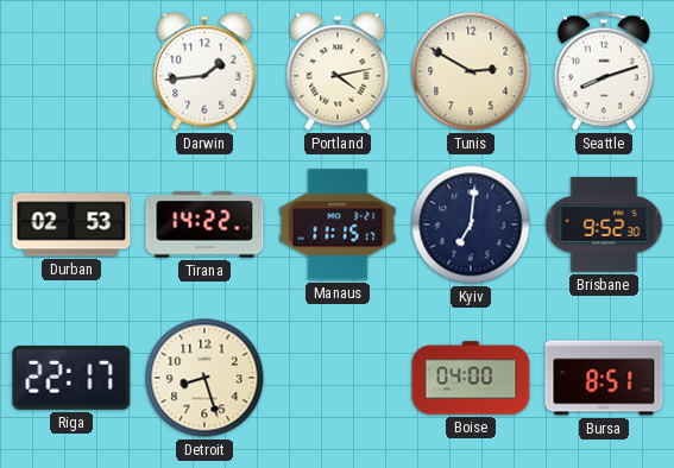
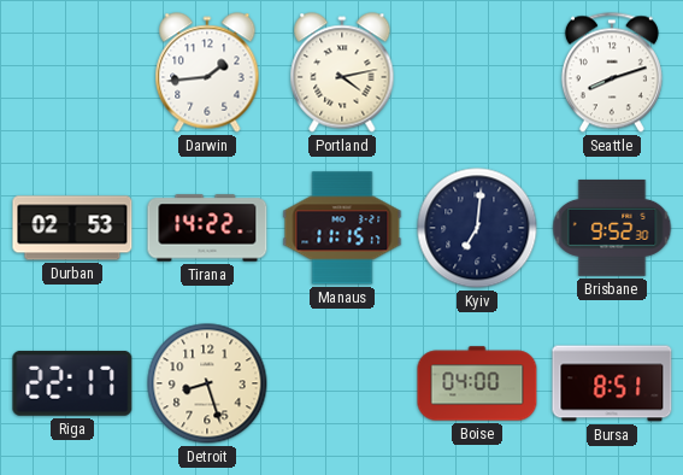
Tunis: 2:50 -> none
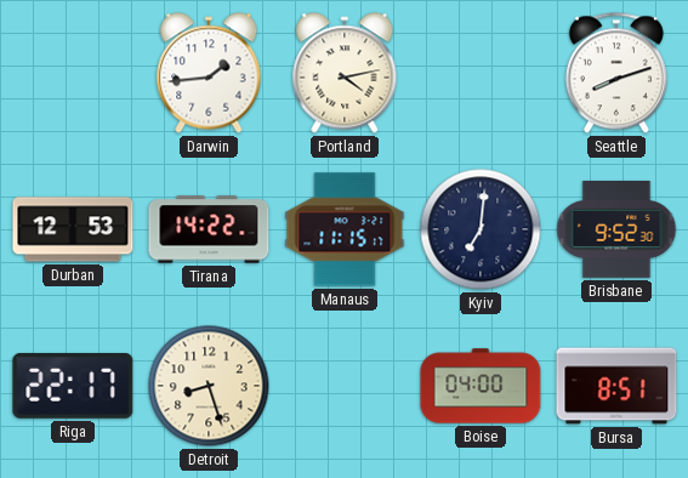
Durban: 02:53 -> 12:53
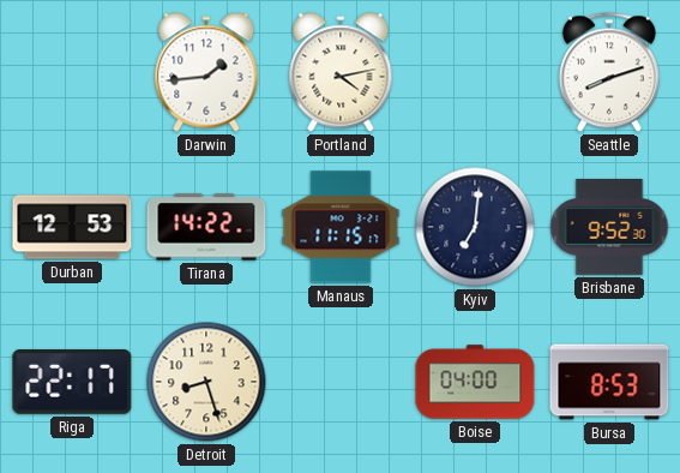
Bursa: 8:51 -> 8:53
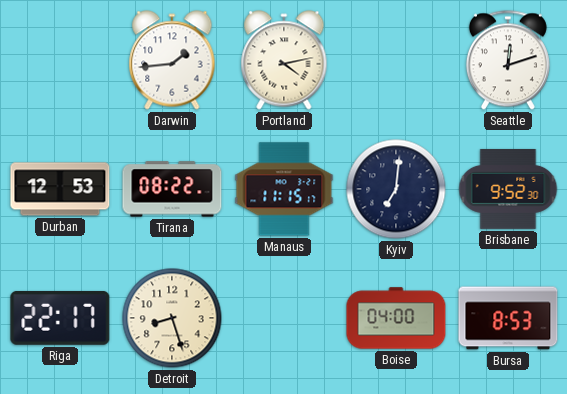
Seattle: 8:12 -> 12:12
Tirana: 14:22 -> 08:22
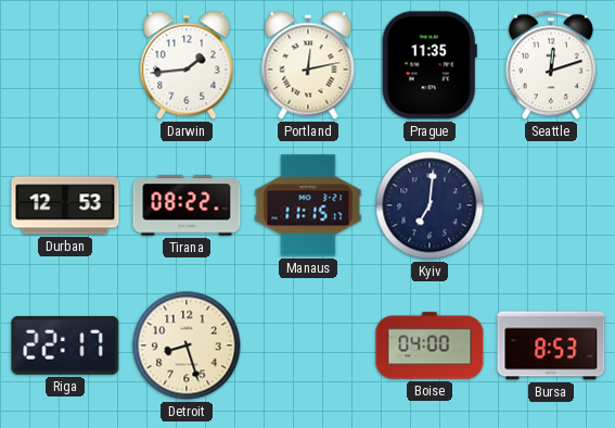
Portland: 4:13 -> 12:13
Prague: none -> 11:35
Brisbane: 9:52 -> none
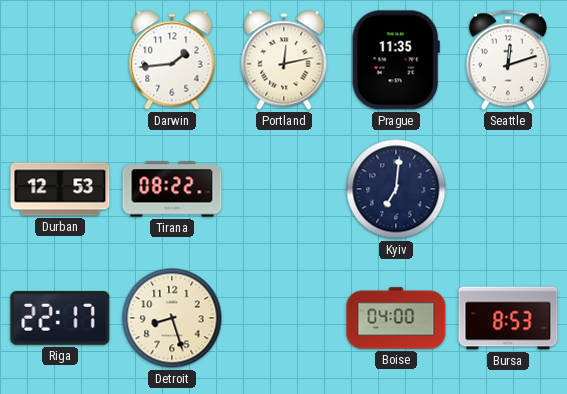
Manaus: 11:15 -> none
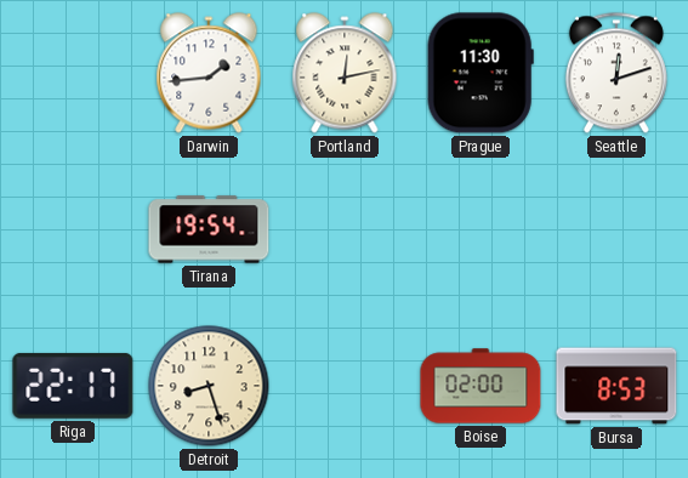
Prague: 11:35 -> 11:30
Durban: 12:53 -> none
Tirana: 08:22 -> 19:54
Kyiv: 7:01 -> none
Boise: 04:00 -> 02:00
